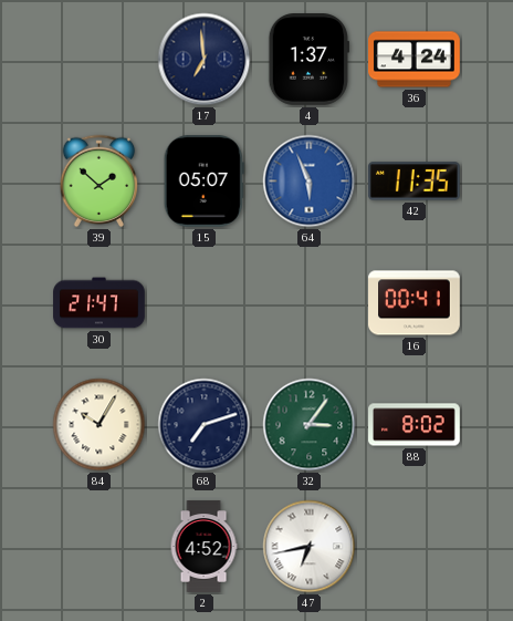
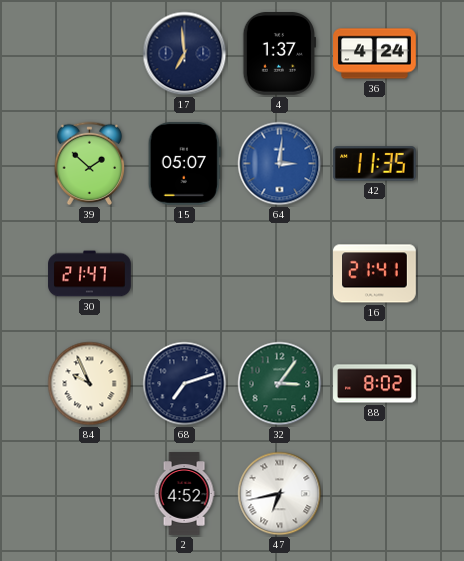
64: 5:56 -> 3:01
16: 00:41 -> 21:41
84: 10:05 -> 9:56
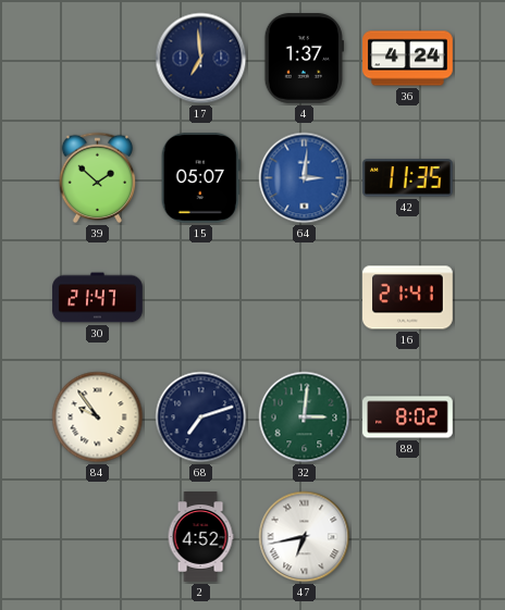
84: 9:56 -> 9:54
32: 3:06 -> 3:01
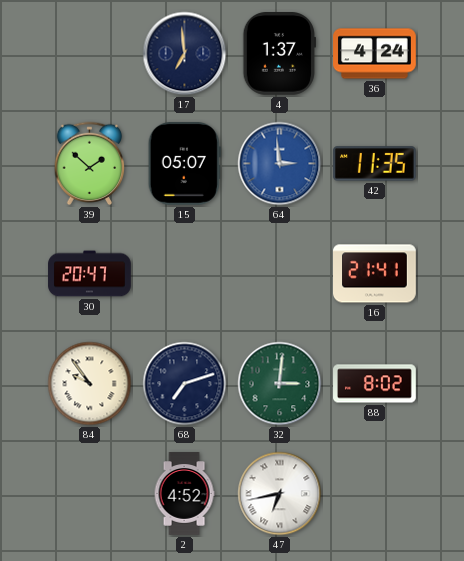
64: 3:01 -> 2:59
30: 21:47 -> 20:47
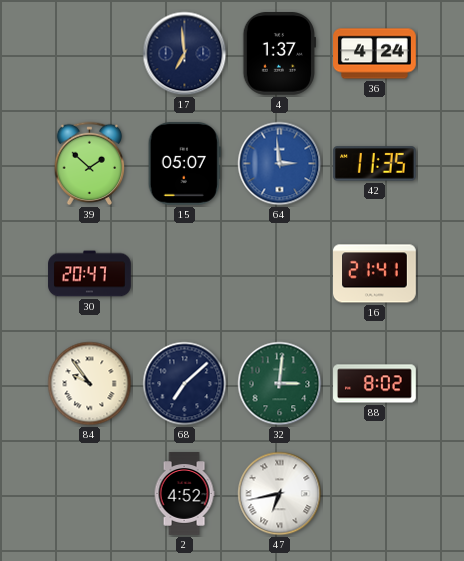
68: 7:12 -> 7:08
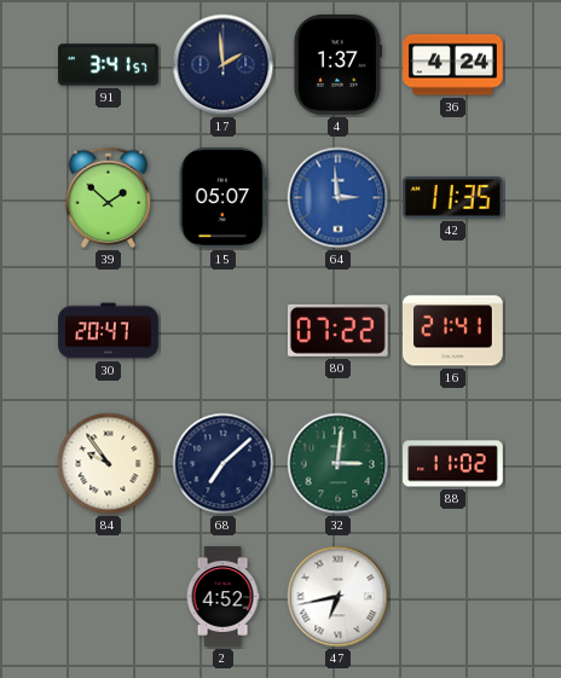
91: none -> 3:41
17: 6:59 -> 1:59
80: none -> 07:22
88: 8:02 -> 11:02
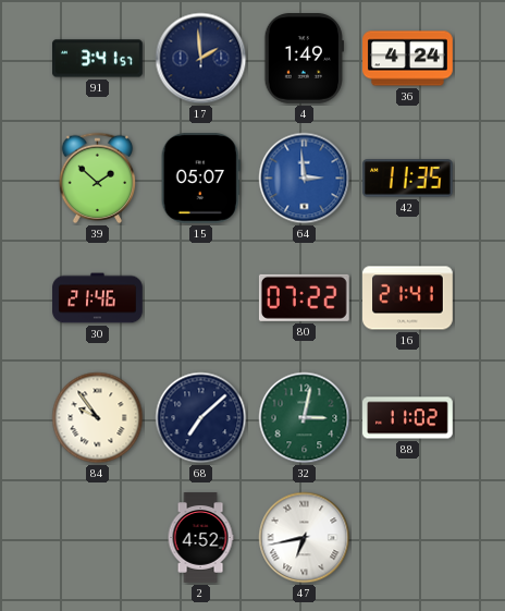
4: 1:37 -> 1:49
30: 20:47 -> 21:46
32: 3:01 -> 3:02
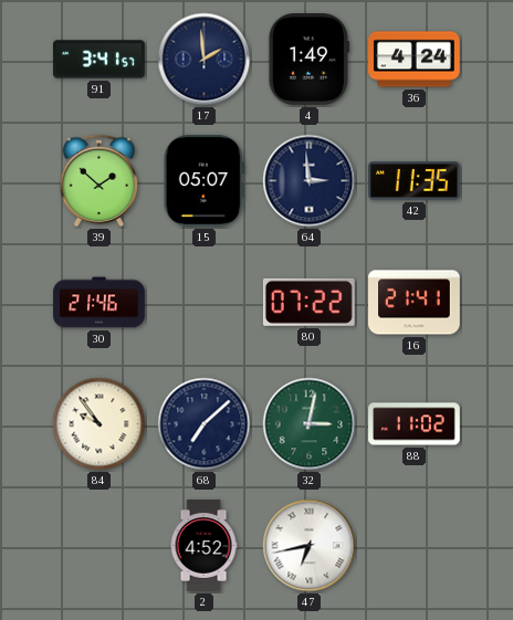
64 dial: blue -> navy
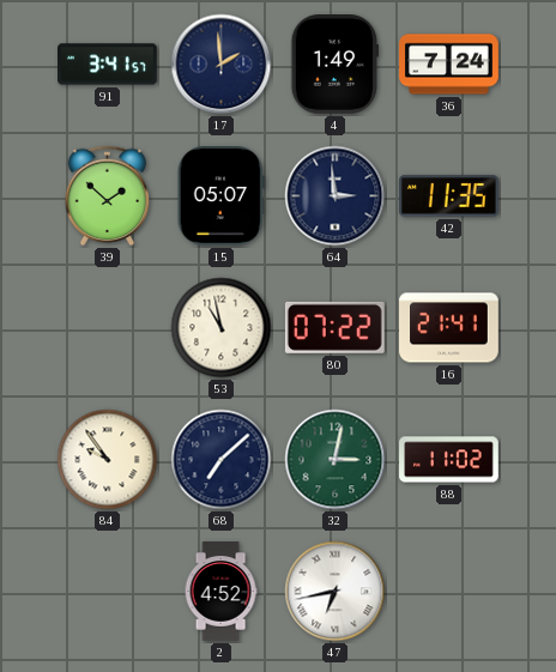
36: 4:24 -> 7:24
30: 21:46 -> none
53: none -> 10:58
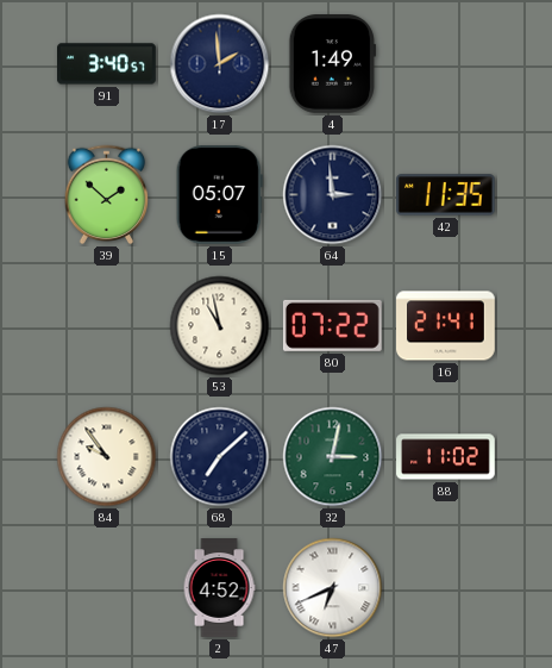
91: 3:41 -> 3:40
36: 7:24 -> none
47: 6:43 -> 6:41
